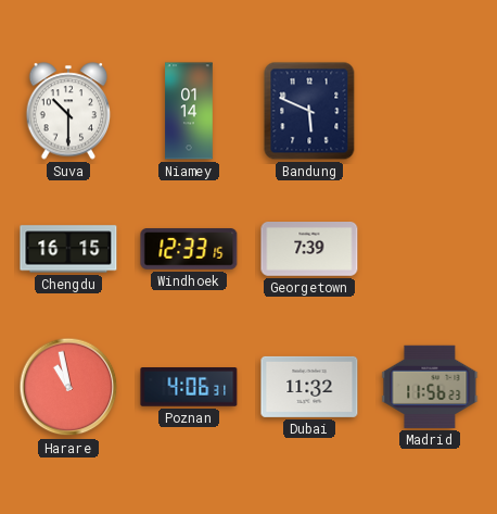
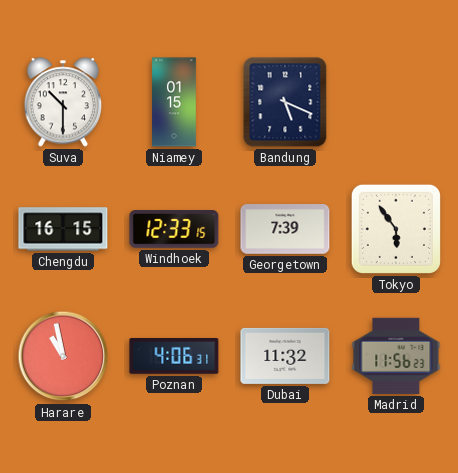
Niamey: 01:14 -> 01:15
Bandung: 5:49 -> 5:19
Tokyo: none -> 5:54
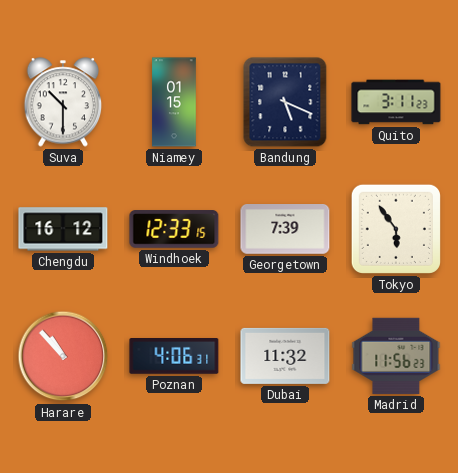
Quito: none -> 3:11
Chengdu: 16:15 -> 16:12
Harare: 10:58 -> 10:53
